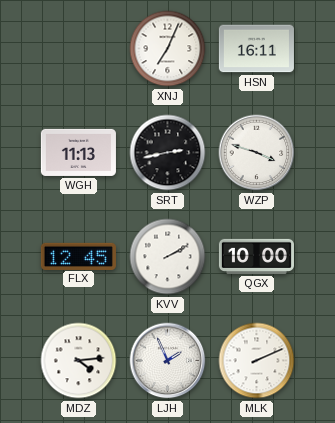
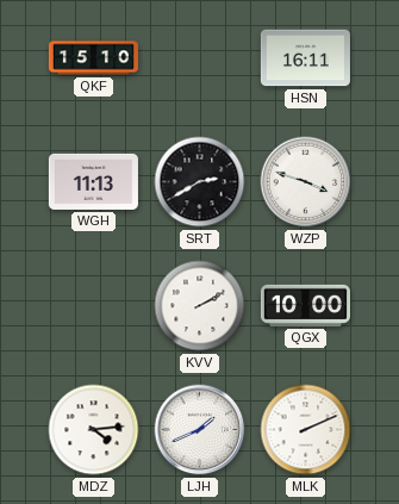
QKF: none -> 15:10
XNJ: 7:04 -> none
SRT: 2:43 -> 2:40
FLX: 12:45 -> none
LJH: 1:56 -> 1:41
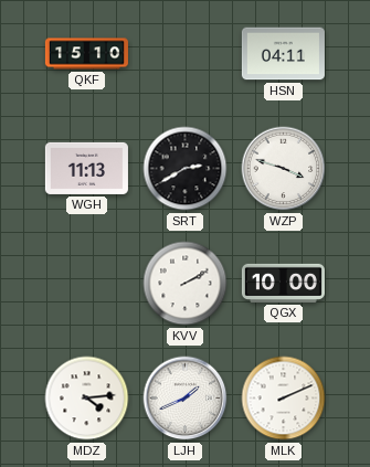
HSN: 16:11 -> 04:11
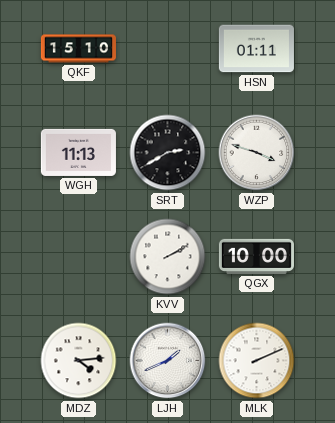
HSN: 04:11 -> 01:11
